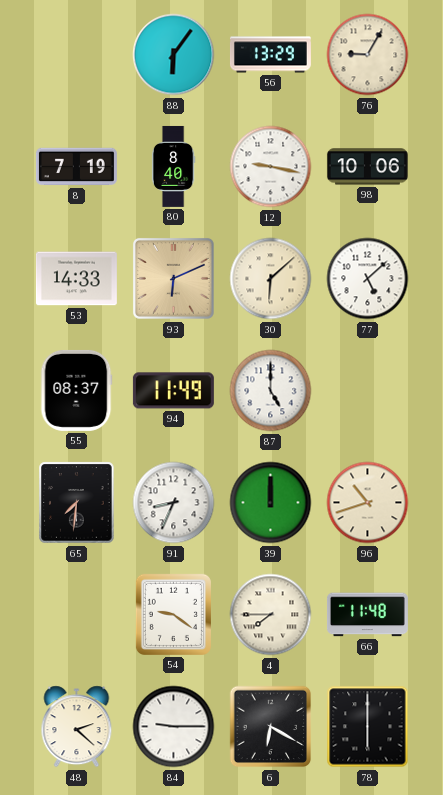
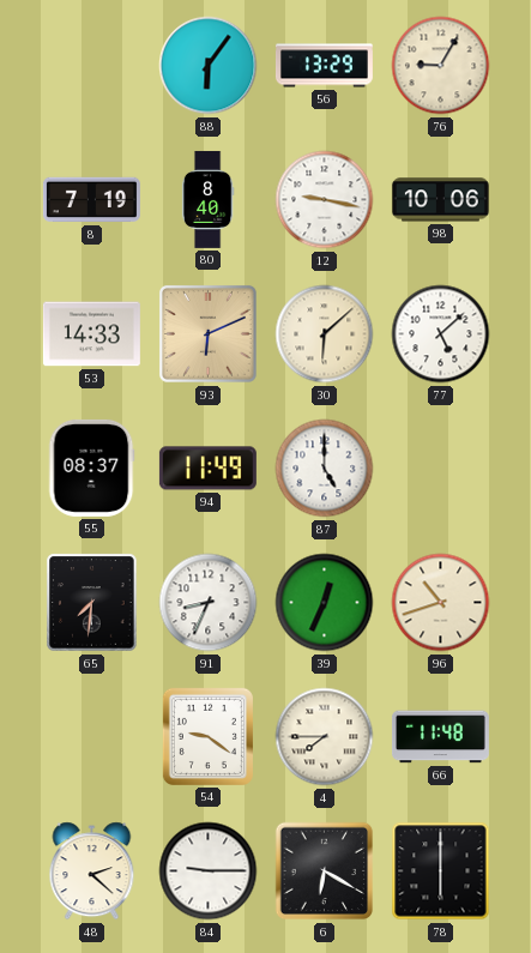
39: 12:00 -> 12:34
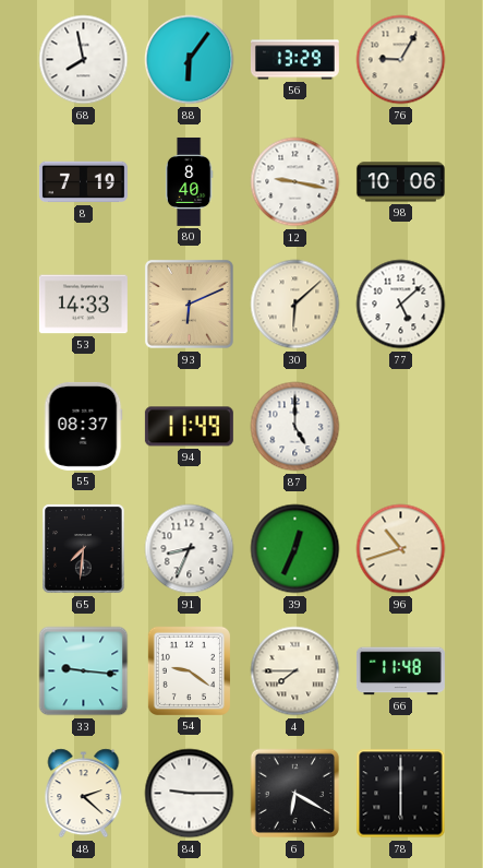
68: none -> 7:58
33: none -> 9:16
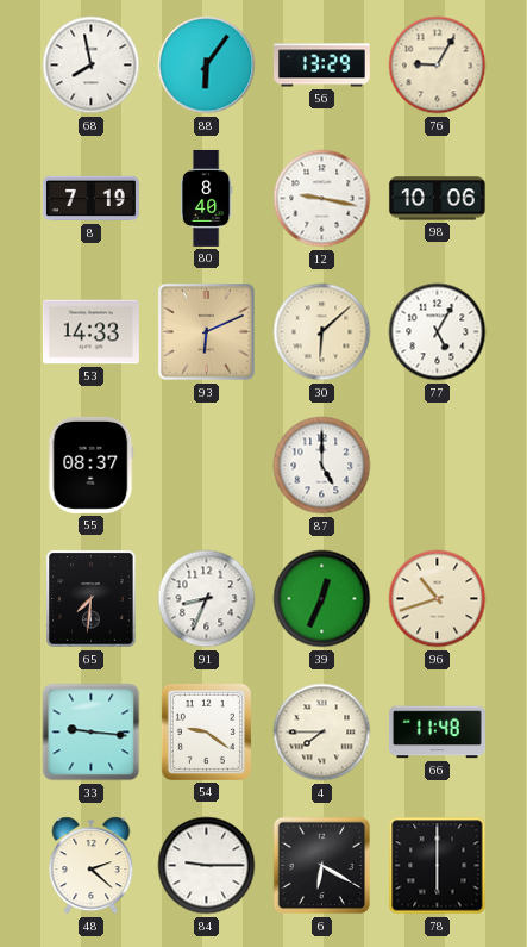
77: 5:08 -> 5:05
94: 11:49 -> none
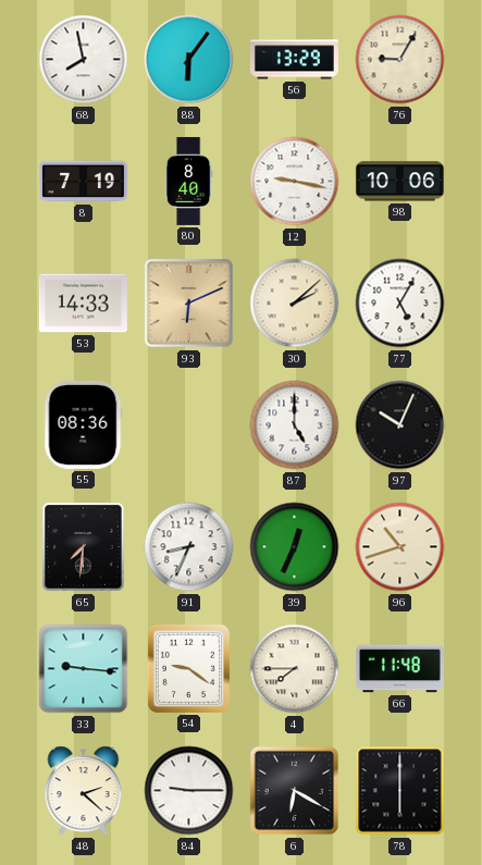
30: 6:08 -> 2:08
55: 08:37 -> 08:36
97: none -> 10:04
